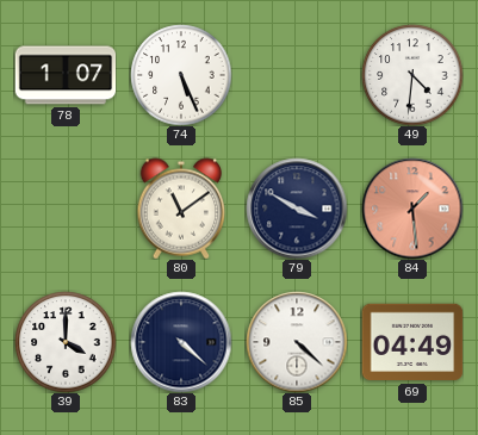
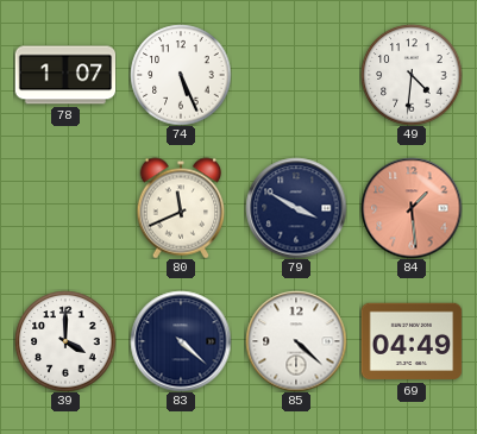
80: 11:09 -> 11:41
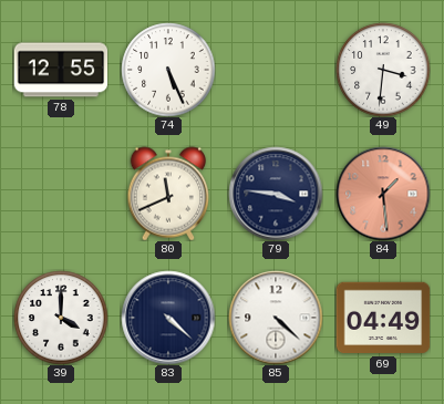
78: 1:07 -> 12:55
49: 4:31 -> 3:31
79: 3:50 -> 3:46
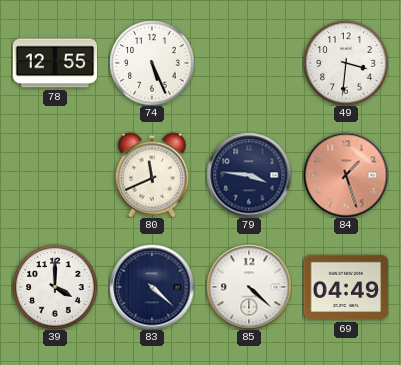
84: 1:29 -> 1:27
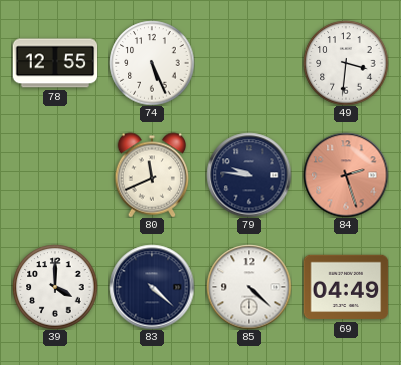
79: 3:46 -> 9:46
84: 1:27 -> 2:27
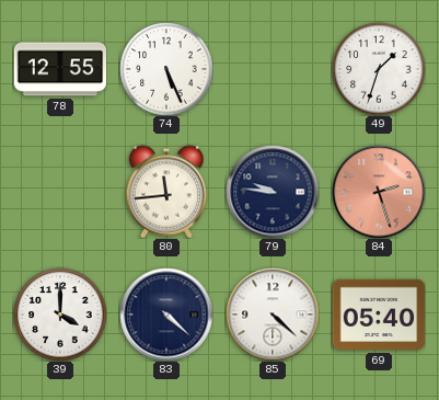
49: 3:31 -> 1:33
80: 11:41 -> 11:44
69: 04:49 -> 05:40
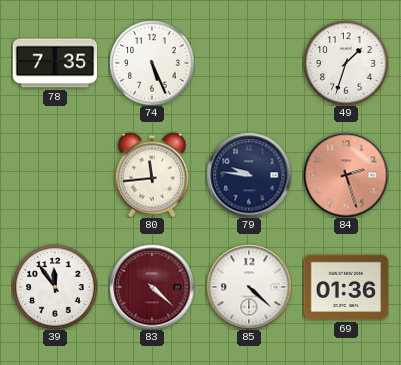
78: 12:55 -> 7:35
39: 4:00 -> 11:54
83 dial: navy -> burgundy
69: 05:40 -> 01:36
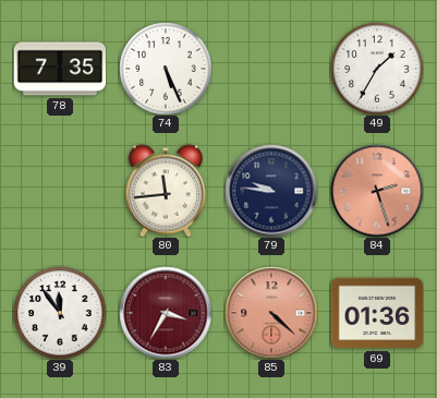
49: 1:33 -> 1:35
83: 4:22 -> 3:35
85 dial: white -> salmon
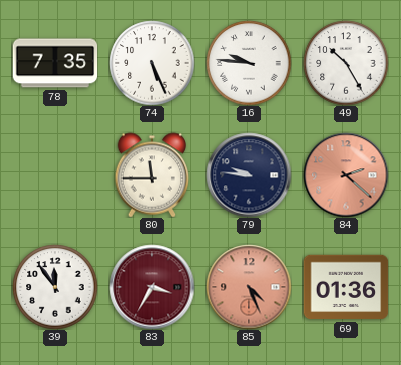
16: none -> 9:46
49: 1:35 -> 10:25
80: 11:44 -> 11:45
84: 2:27 -> 2:22
85: 4:22 -> 4:26
